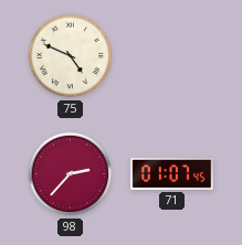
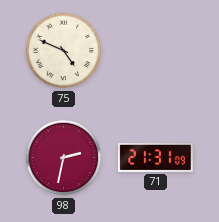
98: 2:37 -> 2:32
71: 01:07 -> 21:31
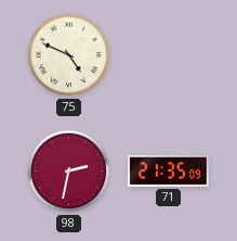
71: 21:31 -> 21:35
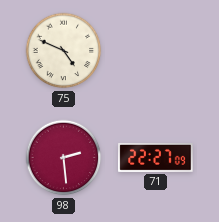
98: 2:32 -> 2:29
71: 21:35 -> 22:27
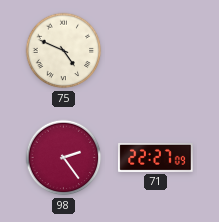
98: 2:29 -> 2:24
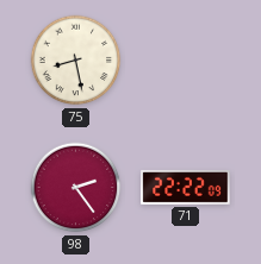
75: 4:49 -> 8:28
71: 22:27 -> 22:22
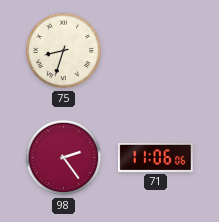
75: 8:28 -> 8:33
71: 22:22 -> 11:06
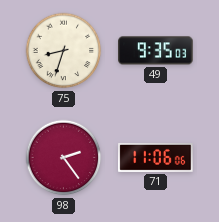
49: none -> 9:35
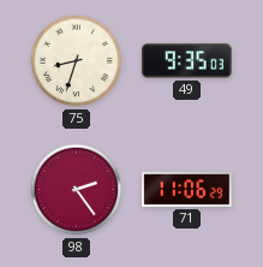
71: 11:06:06 -> 11:06:29
